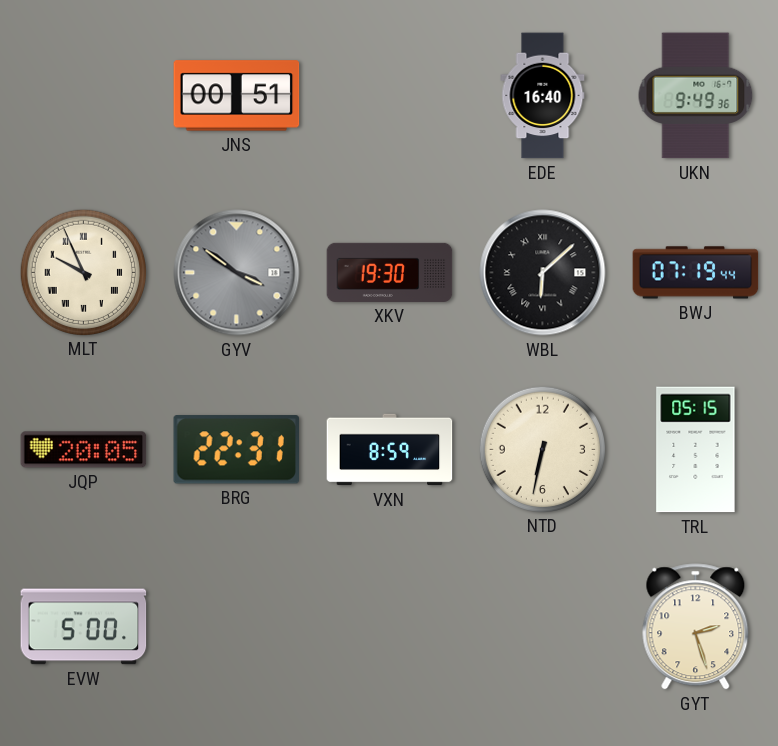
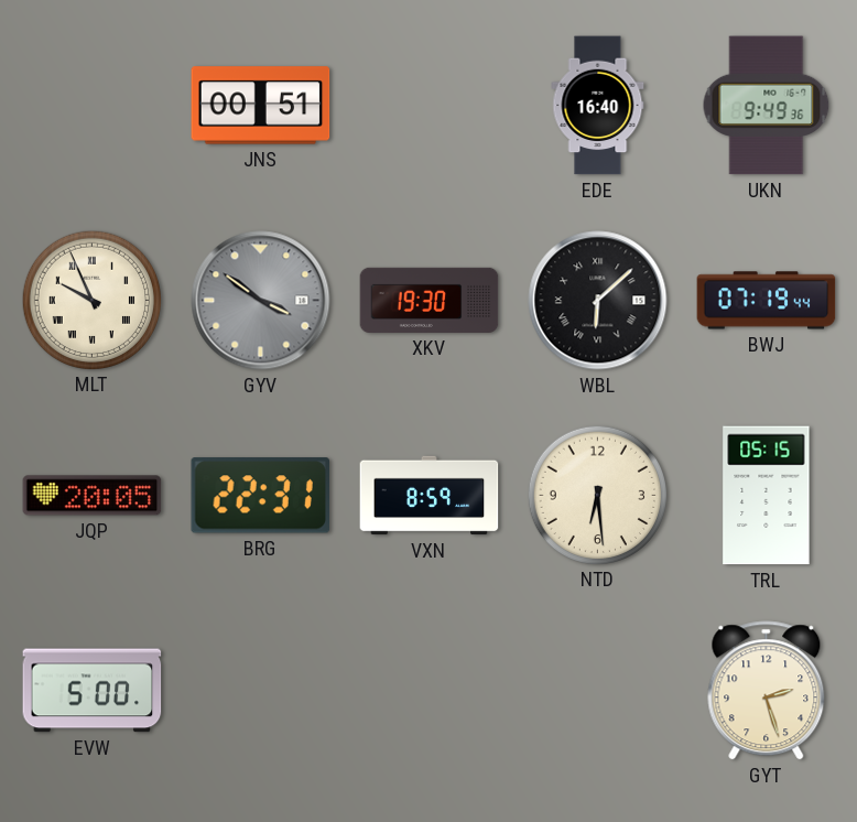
NTD: 6:32 -> 6:29
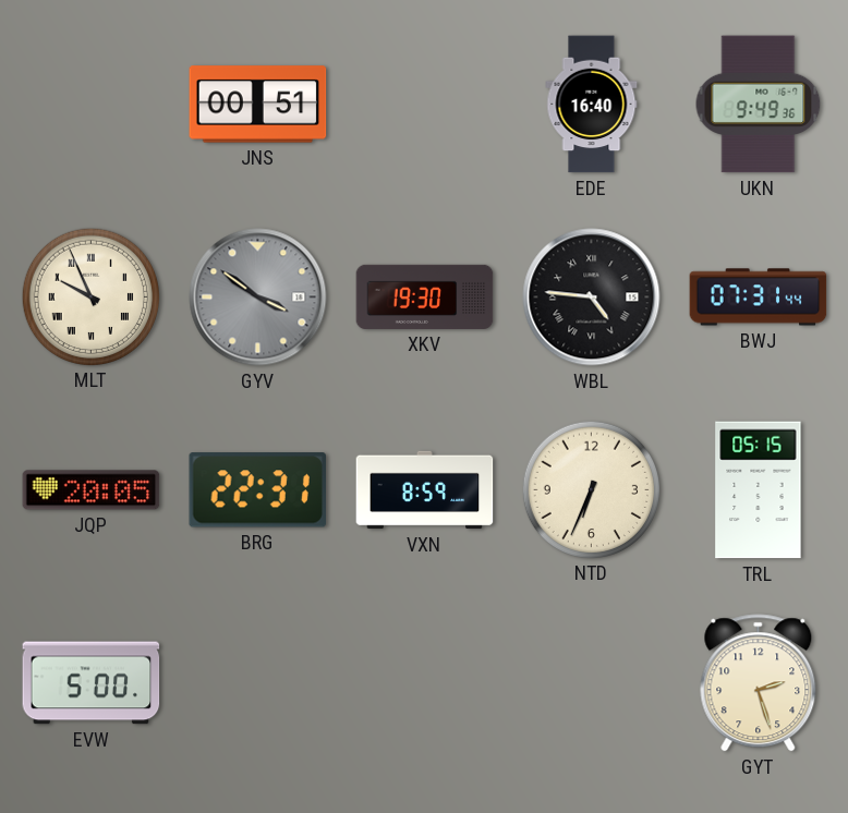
WBL: 6:08 -> 4:46
BWJ: 07:19 -> 07:31
NTD: 6:29 -> 6:34
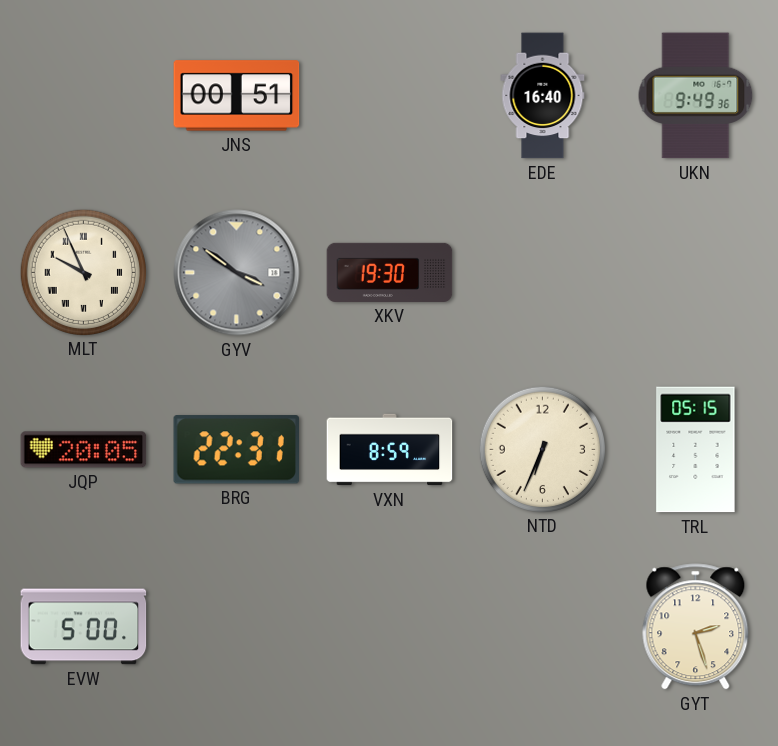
WBL: 4:46 -> none
BWJ: 07:31 -> none
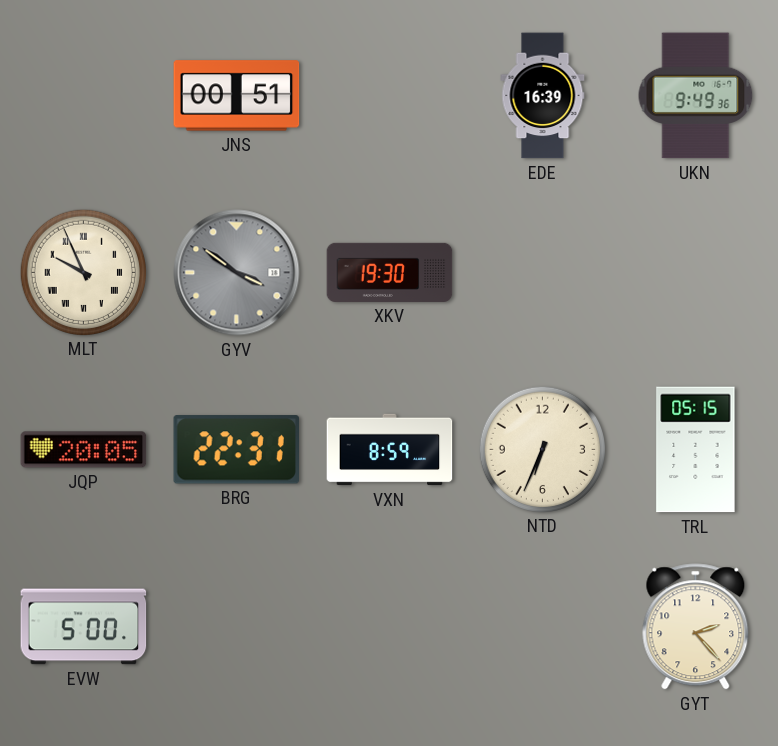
EDE: 16:40 -> 16:39
GYT: 2:27 -> 2:23
